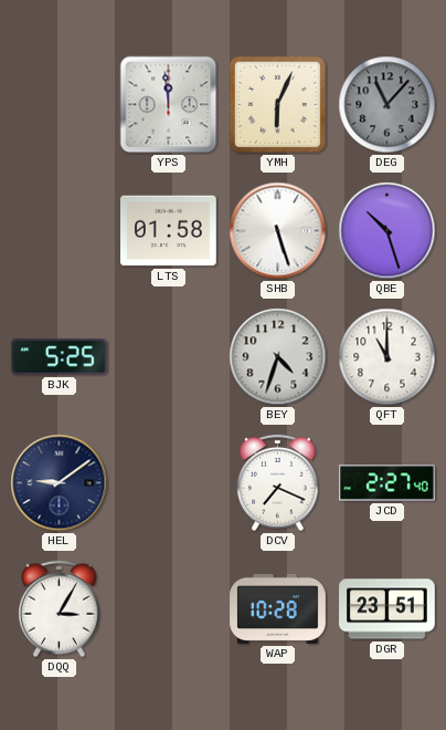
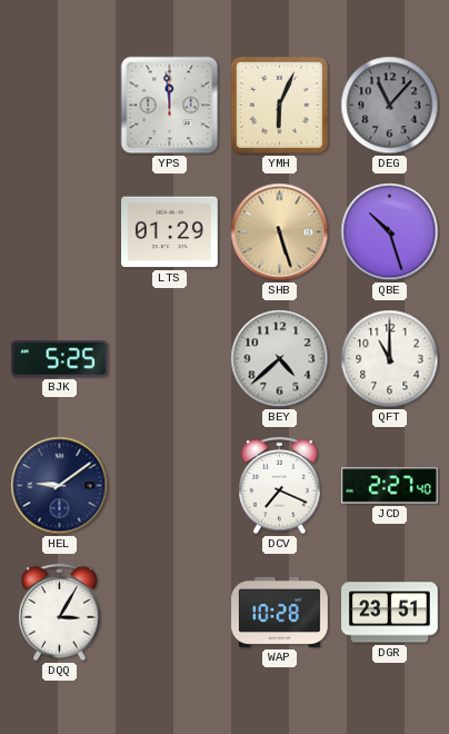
LTS: 01:58 -> 01:29
SHB dial: white -> champagne
BEY: 4:33 -> 4:38
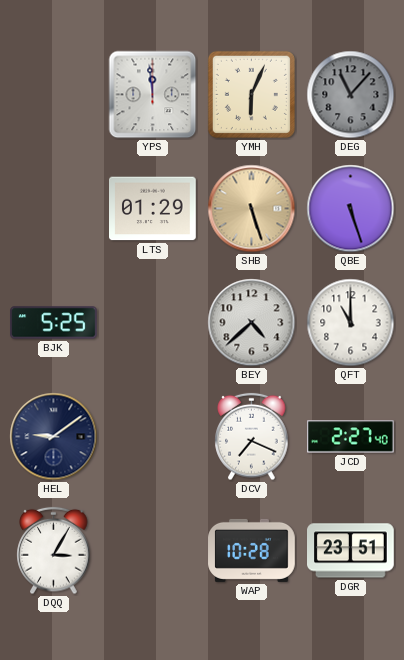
QBE: 10:27 -> 5:27
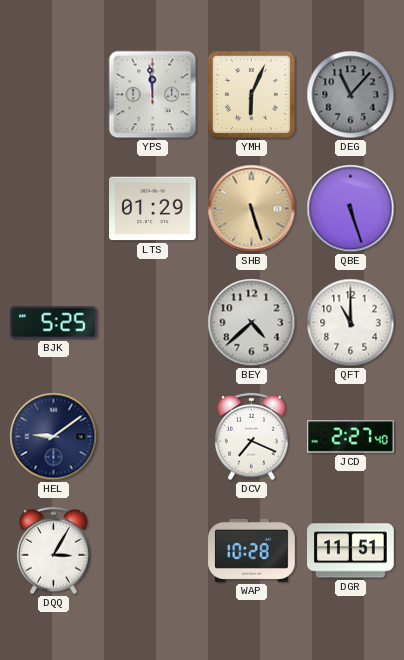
DGR: 23:51 -> 11:51
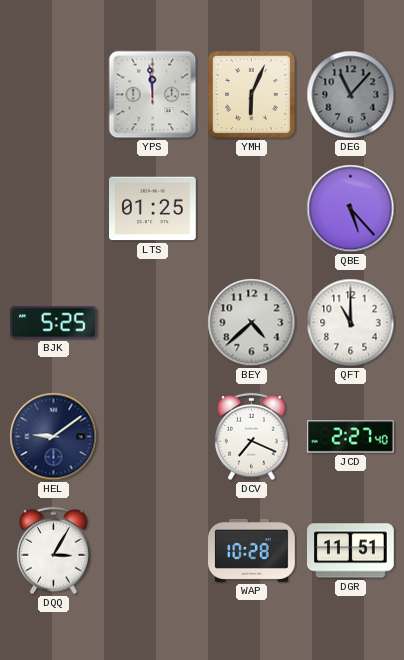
LTS: 01:29 -> 01:25
SHB: 5:27 -> none
QBE: 5:27 -> 5:23
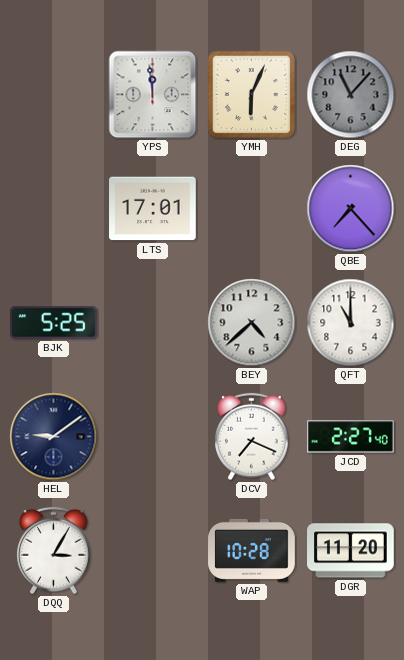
LTS: 01:25 -> 17:01
QBE: 5:23 -> 7:23
DGR: 11:51 -> 11:20
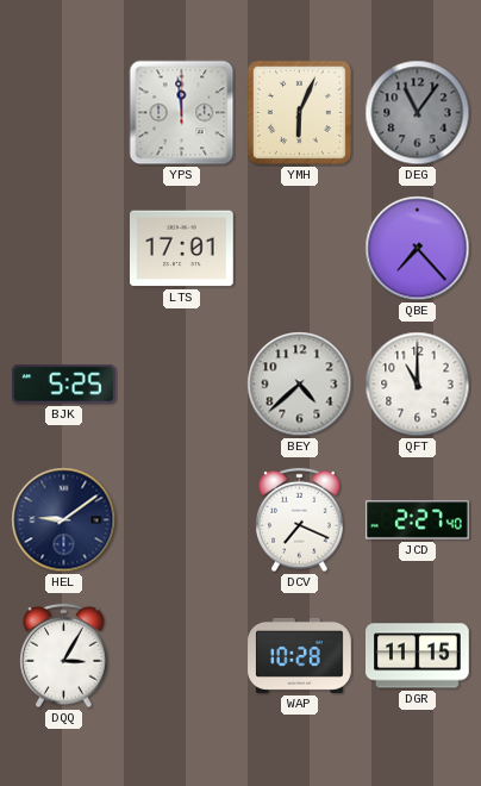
DEG: 11:07 -> 11:06
DGR: 11:20 -> 11:15
